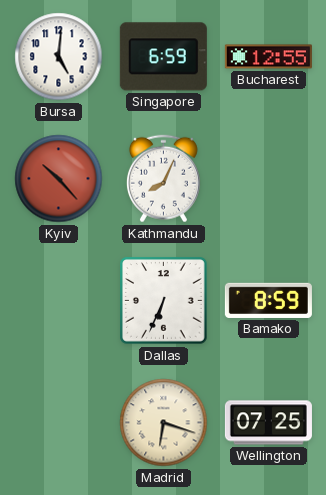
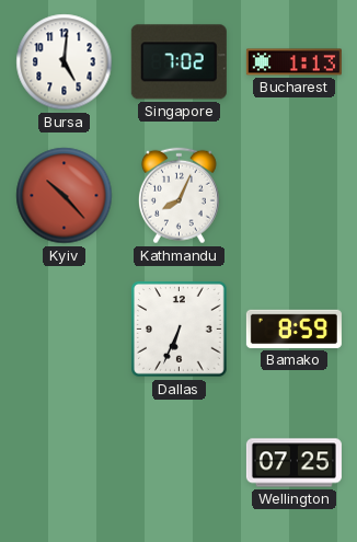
Singapore: 6:59 -> 7:02
Bucharest: 12:55 -> 1:13
Madrid: 6:18 -> none
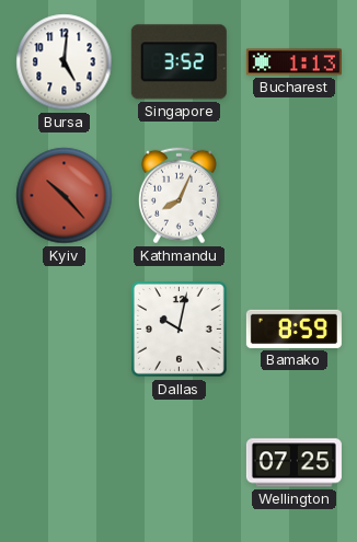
Singapore: 7:02 -> 3:52
Dallas: 6:34 -> 10:02
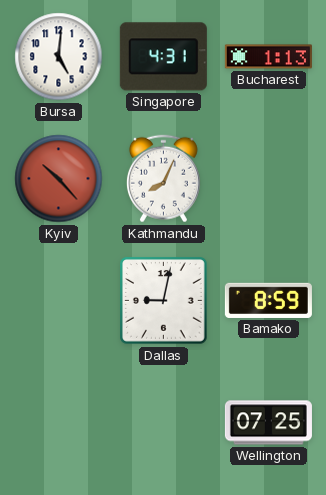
Singapore: 3:52 -> 4:31
Dallas: 10:02 -> 9:02
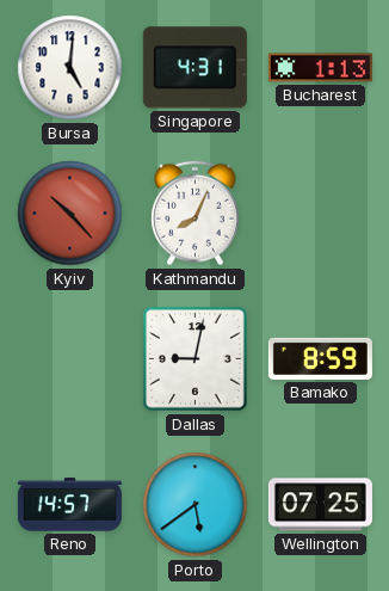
Reno: none -> 14:57
Porto: none -> 5:39
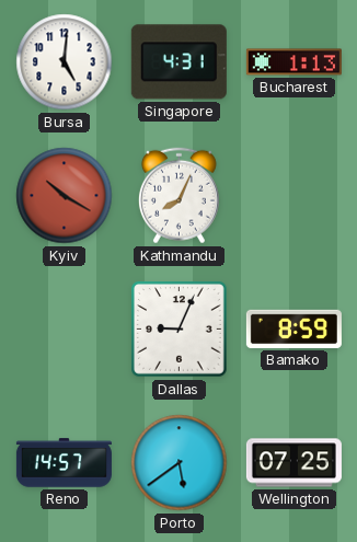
Kyiv: 10:23 -> 10:20
Dallas: 9:02 -> 9:04
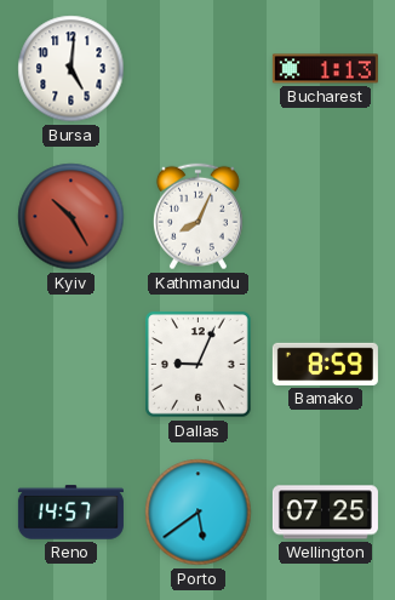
Singapore: 4:31 -> none
Kyiv: 10:20 -> 10:25
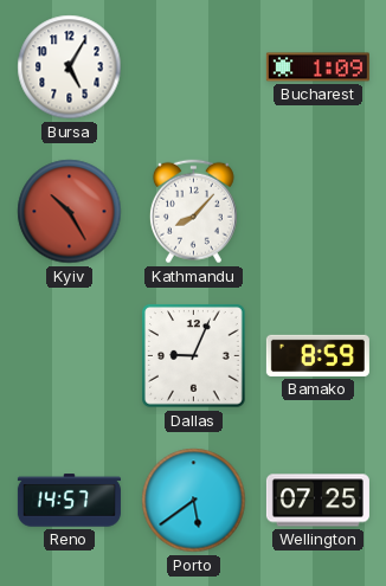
Bursa: 5:01 -> 5:05
Bucharest: 1:13 -> 1:09
Kathmandu: 8:04 -> 8:07
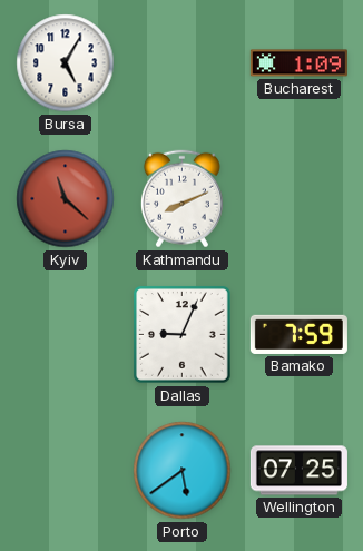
Kyiv: 10:25 -> 11:22
Kathmandu: 8:07 -> 8:11
Bamako: 8:59 -> 7:59
Reno: 14:57 -> none
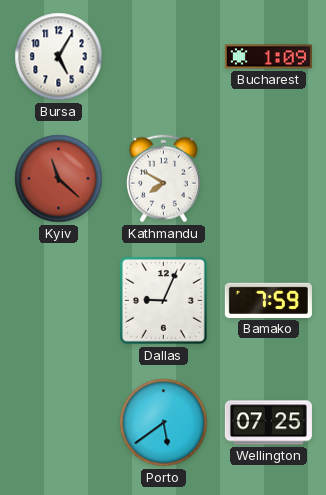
Kathmandu: 8:11 -> 7:50
